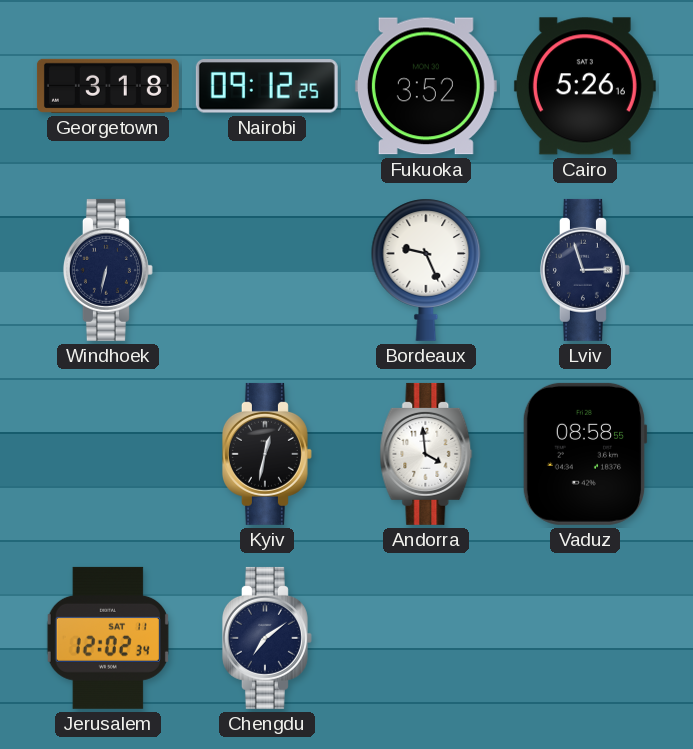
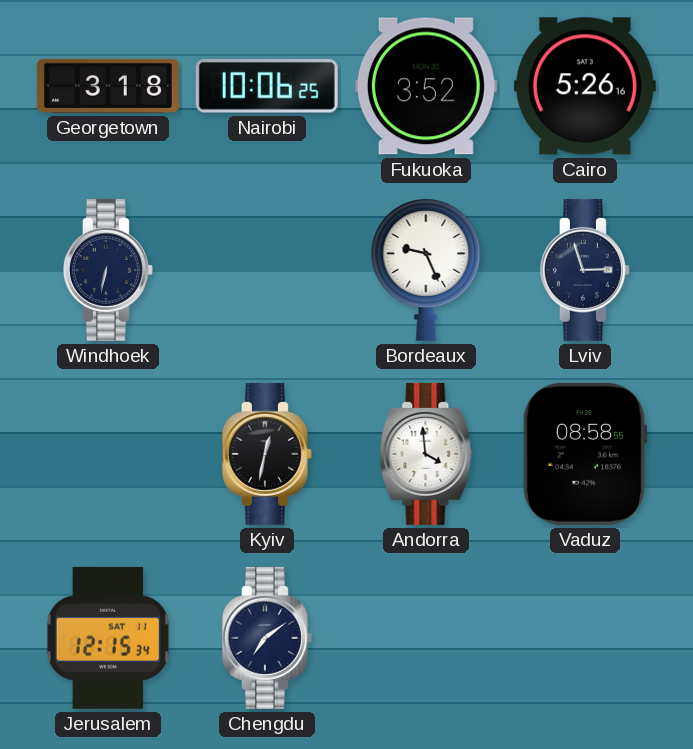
Nairobi: 09:12 -> 10:06
Jerusalem: 12:02 -> 12:15
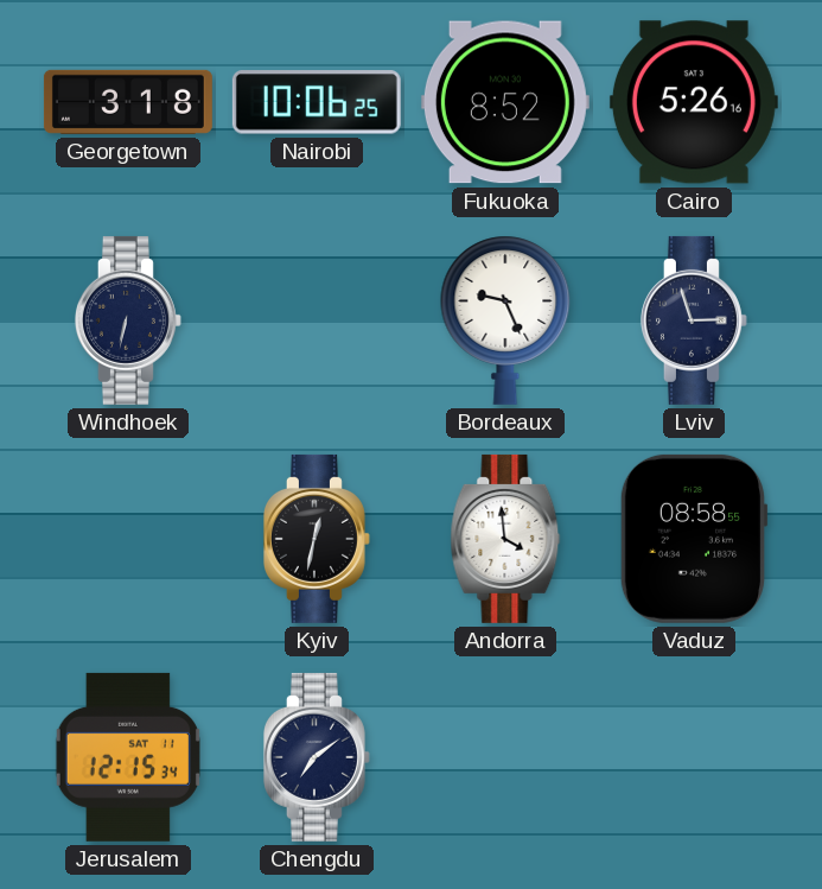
Fukuoka: 3:52 -> 8:52
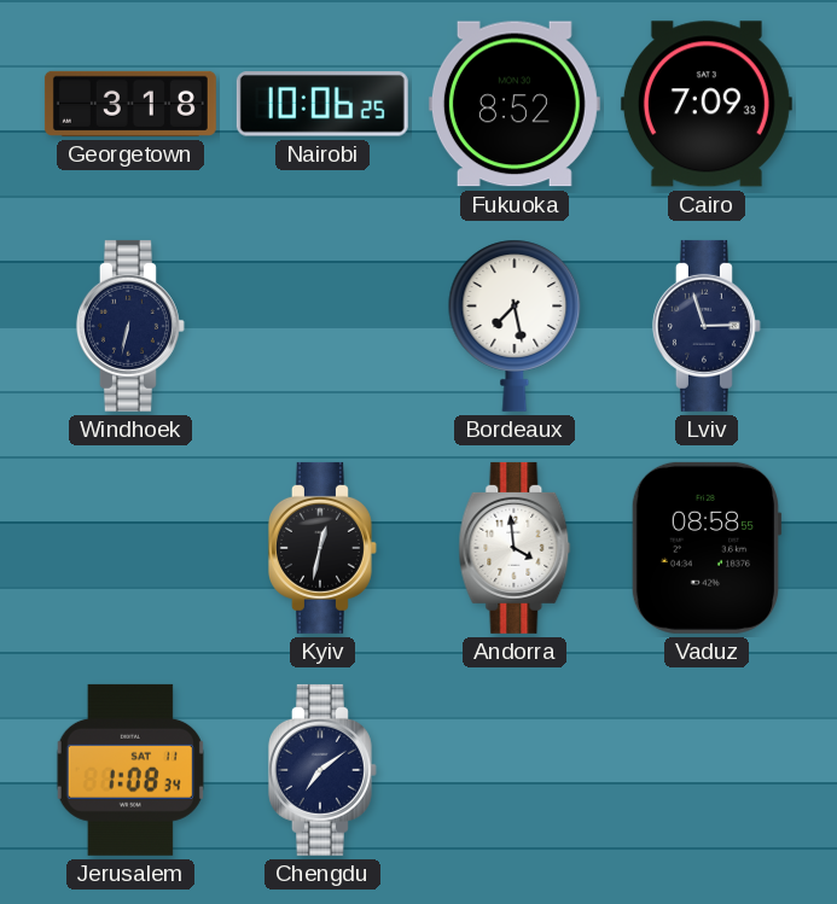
Cairo: 5:26 -> 7:09
Bordeaux: 9:26 -> 7:28
Jerusalem: 12:15 -> 1:08
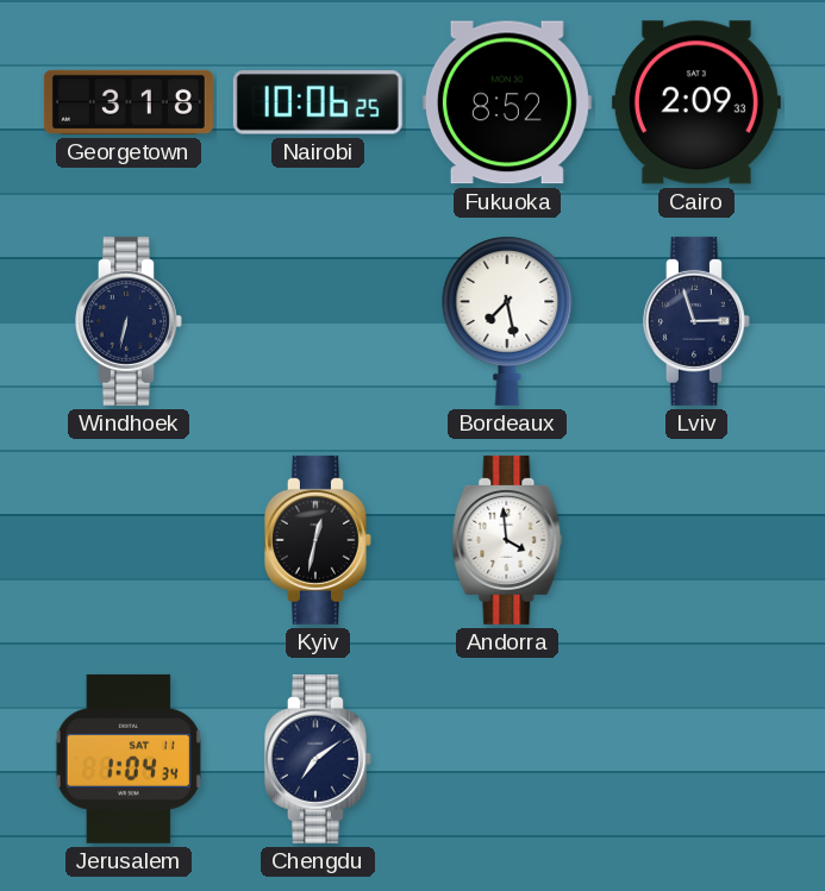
Cairo: 7:09 -> 2:09
Vaduz: 08:58 -> none
Jerusalem: 1:08 -> 1:04
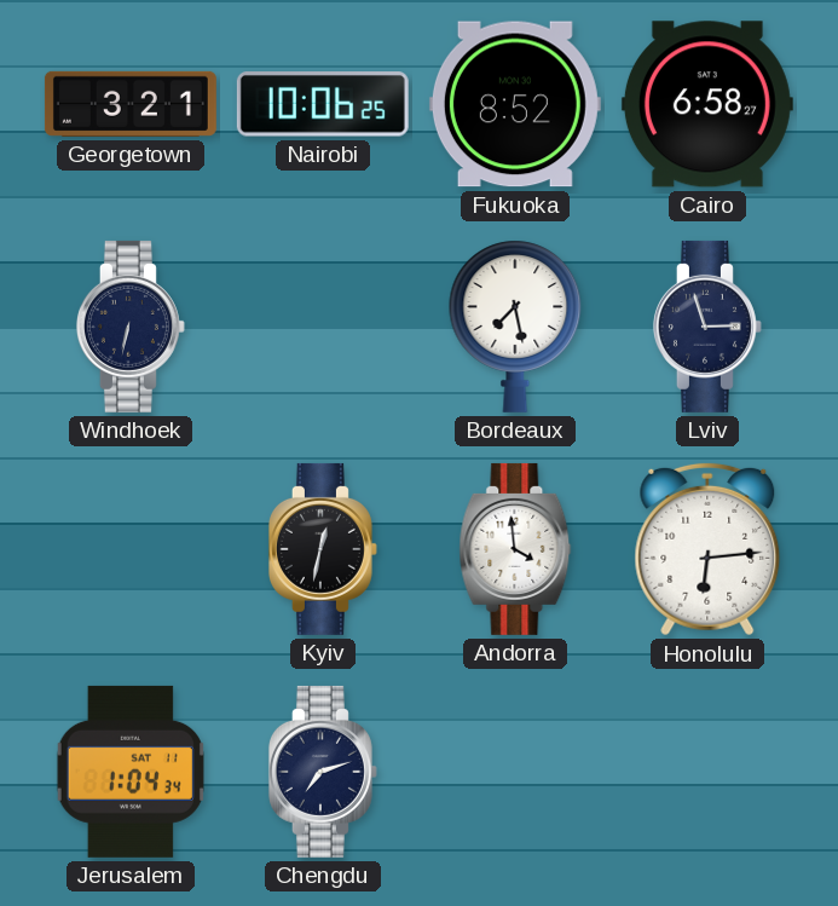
Georgetown: 3:18 -> 3:21
Cairo: 2:09 -> 6:58
Honolulu: none -> 6:14
Chengdu: 7:09 -> 7:12
